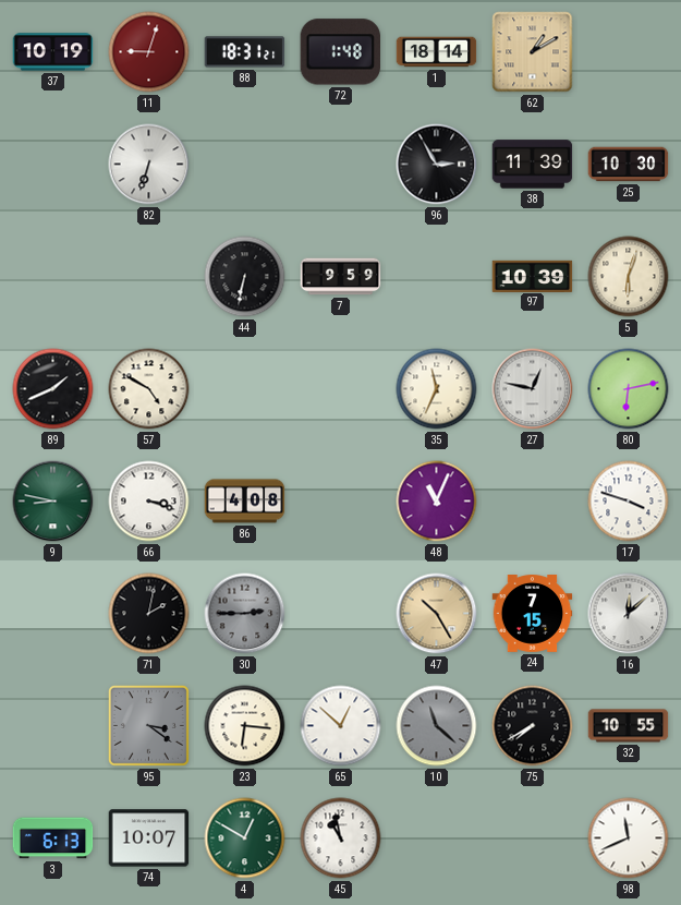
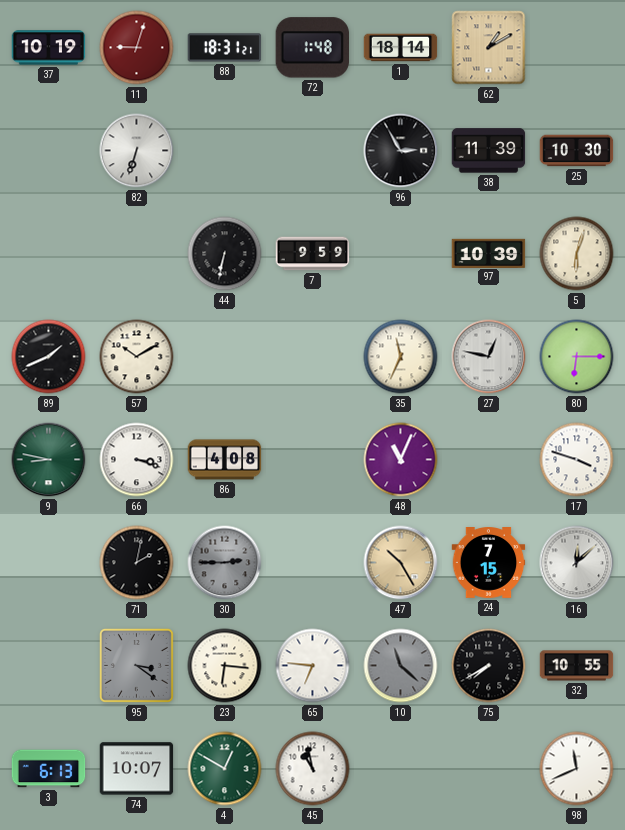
57: 4:50 -> 10:10
80: 6:13 -> 6:15
65: 12:52 -> 6:46
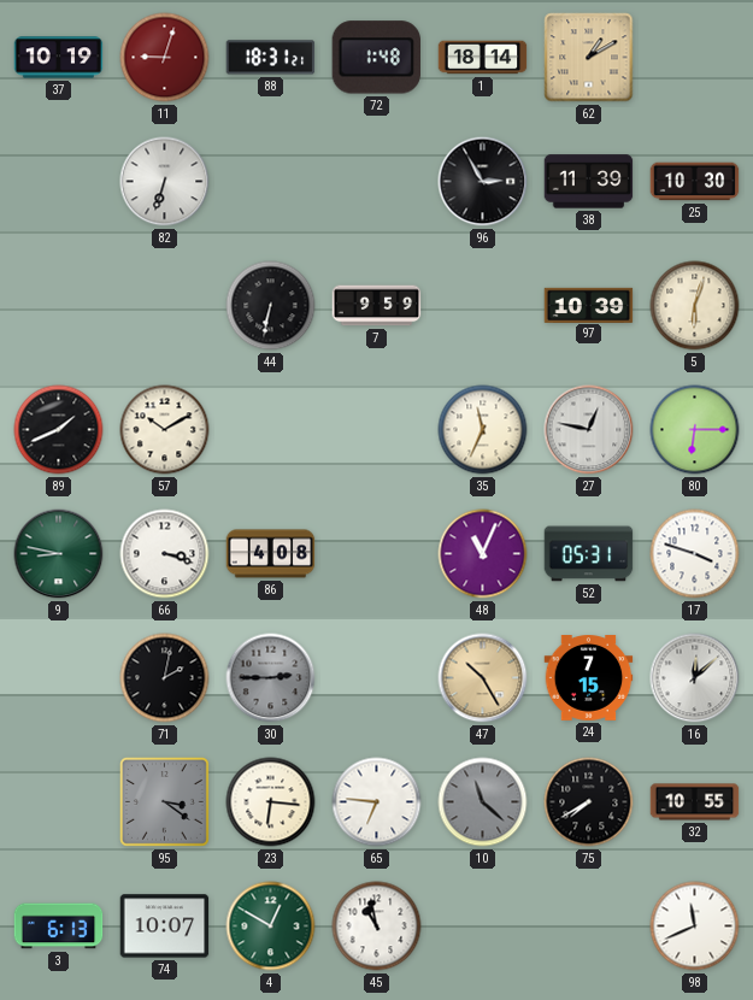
52: none -> 05:31
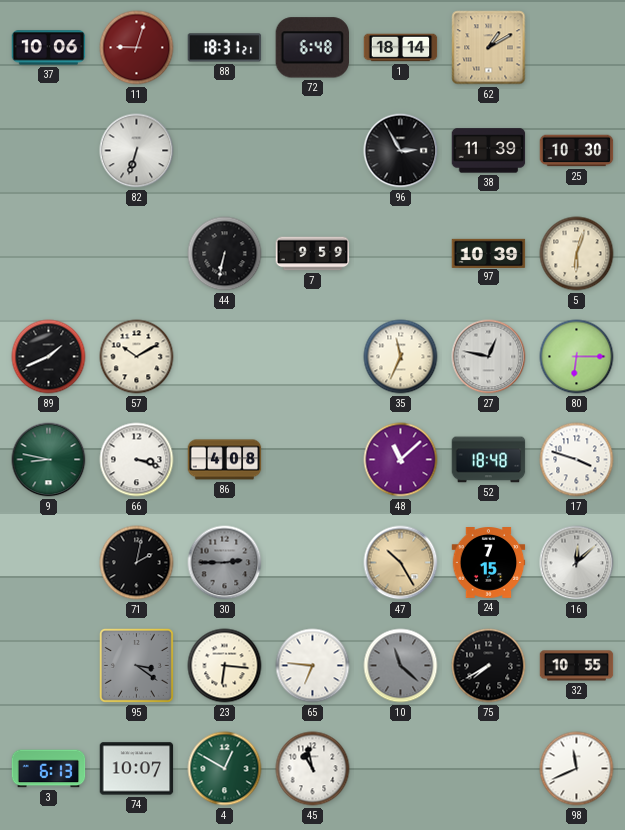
37: 10:19 -> 10:06
72: 1:48 -> 6:48
48: 11:04 -> 11:08
52: 05:31 -> 18:48
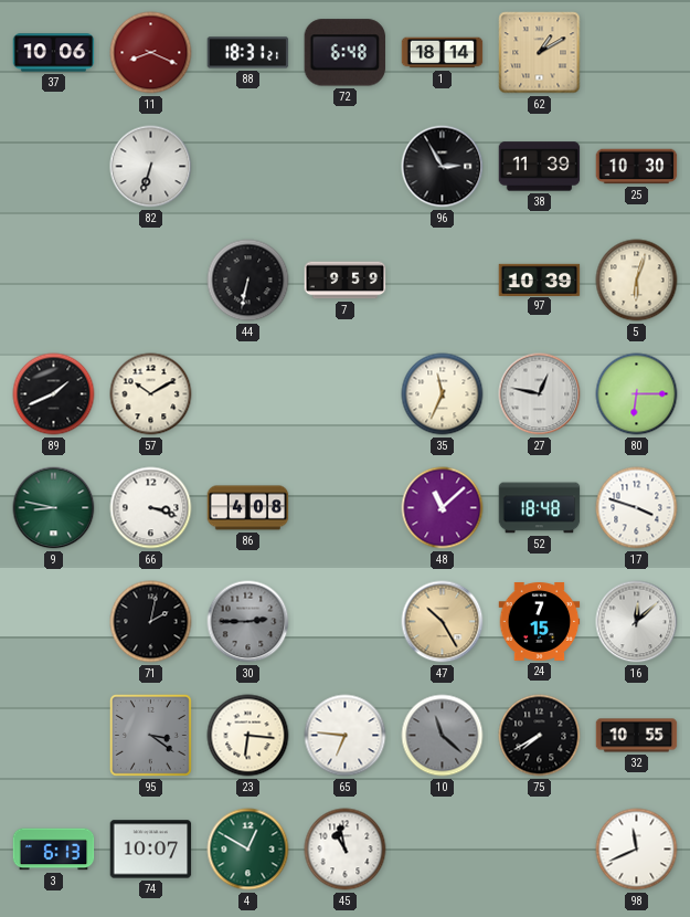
11: 9:03 -> 8:19
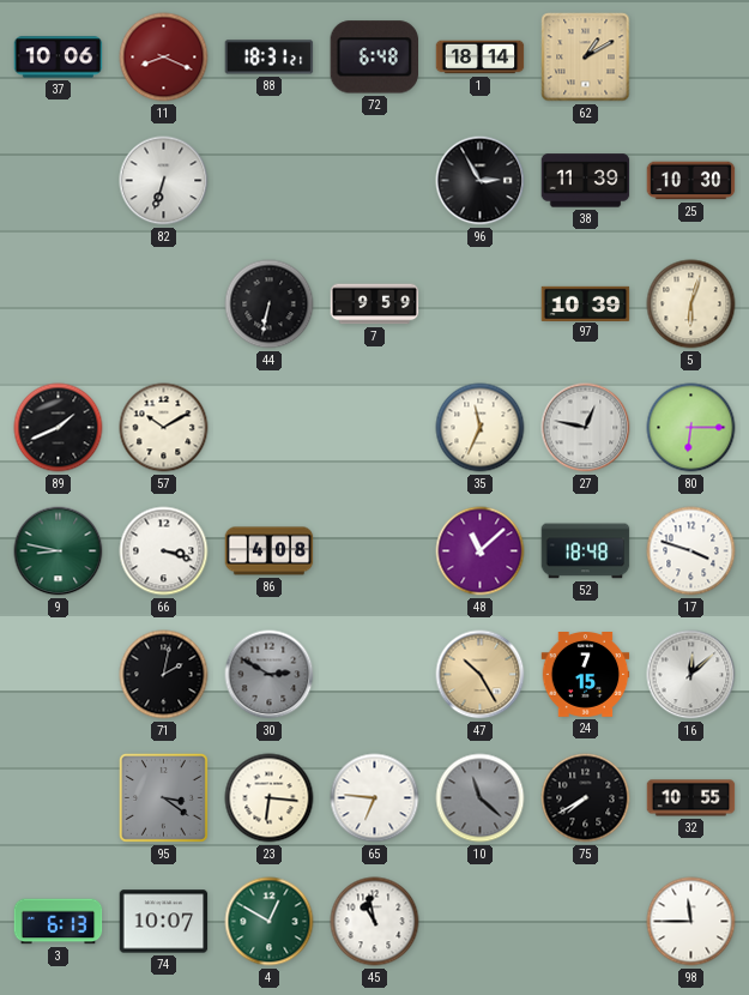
30: 2:45 -> 2:50
98: 11:41 -> 11:45
